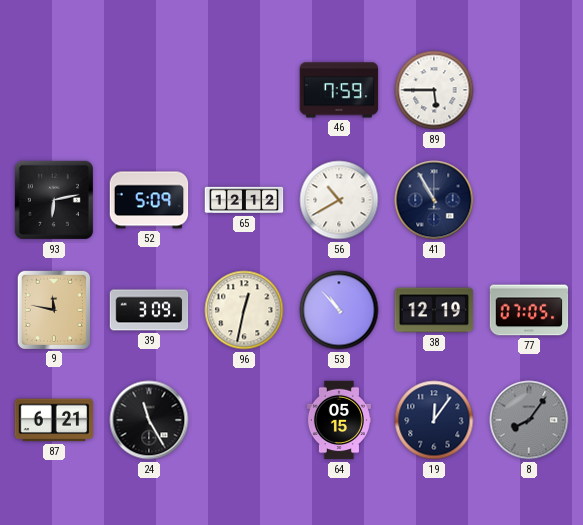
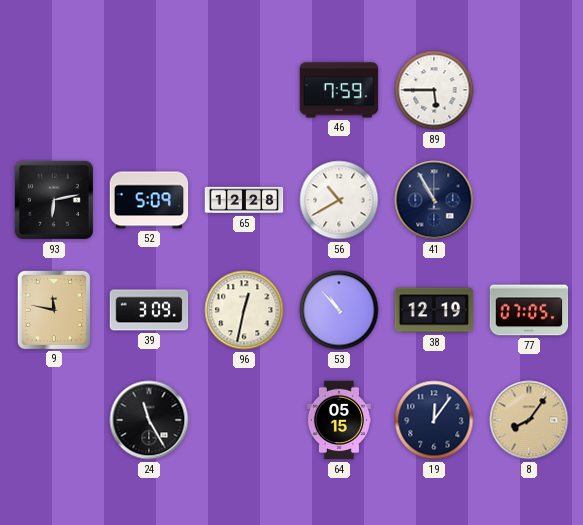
65: 12:12 -> 12:28
87: 6:21 -> none
8 dial: grey -> champagne
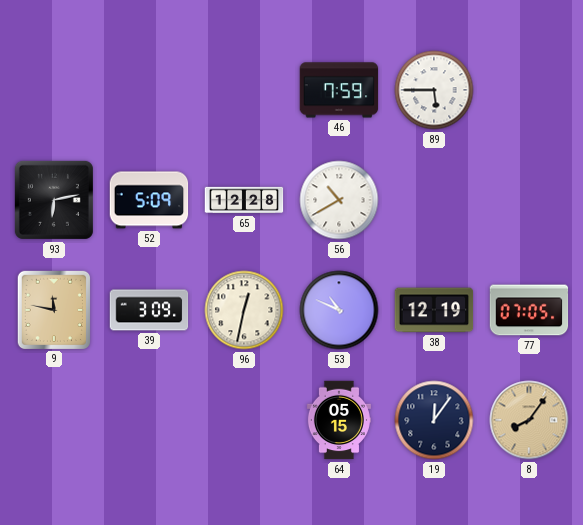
41: 10:55 -> none
53: 10:53 -> 10:49
24: 11:25 -> none
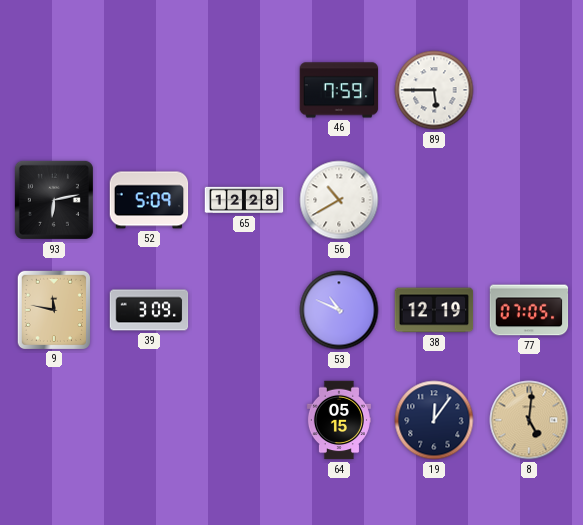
96: 12:32 -> none
8: 8:06 -> 5:01
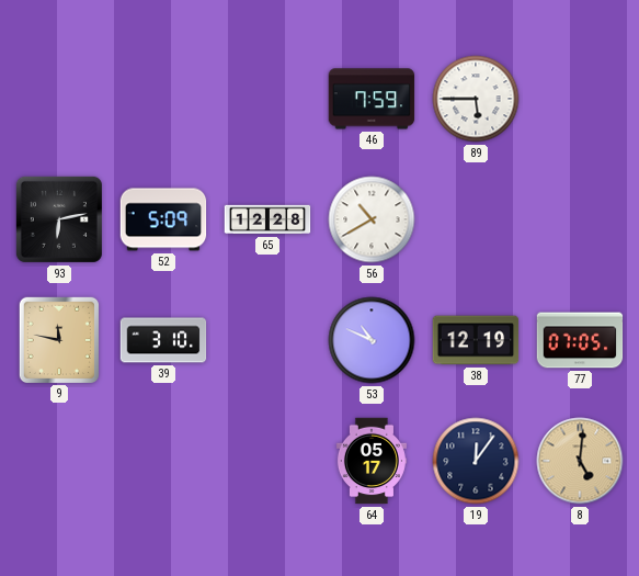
39: 3:09 -> 3:10
64: 05:15 -> 05:17
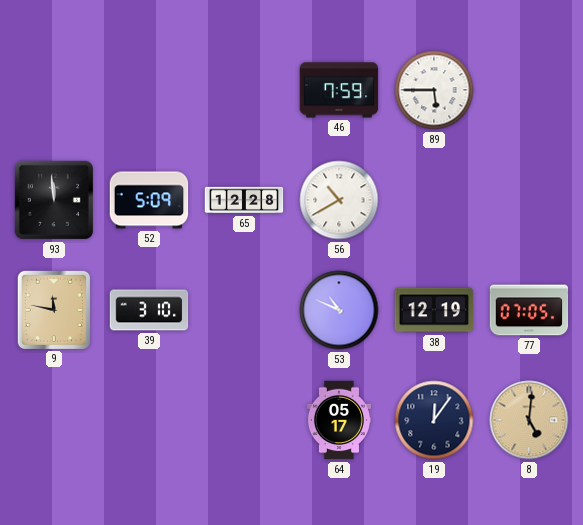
93: 6:13 -> 11:59
